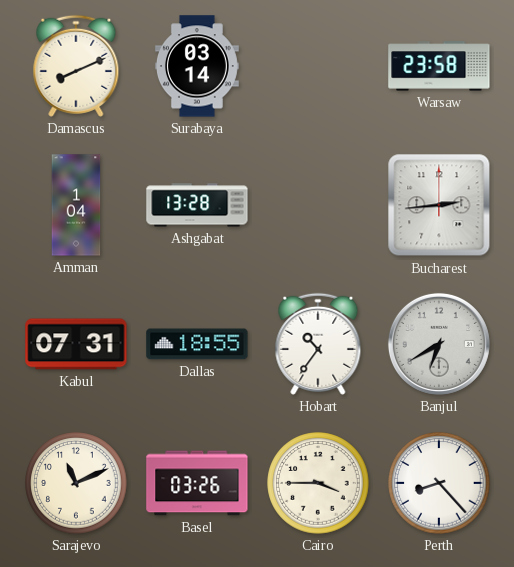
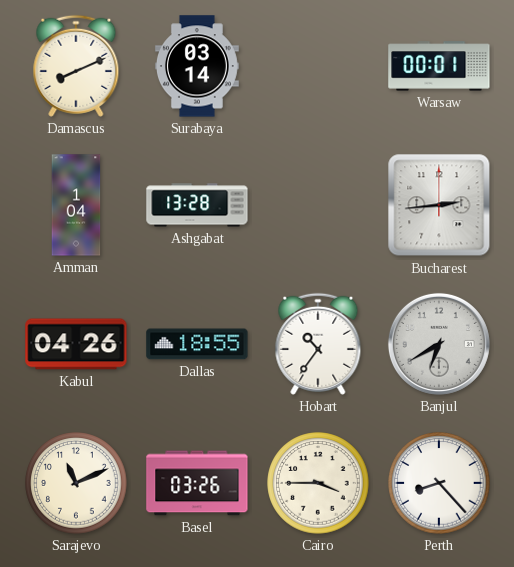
Warsaw: 23:58 -> 00:01
Kabul: 07:31 -> 04:26
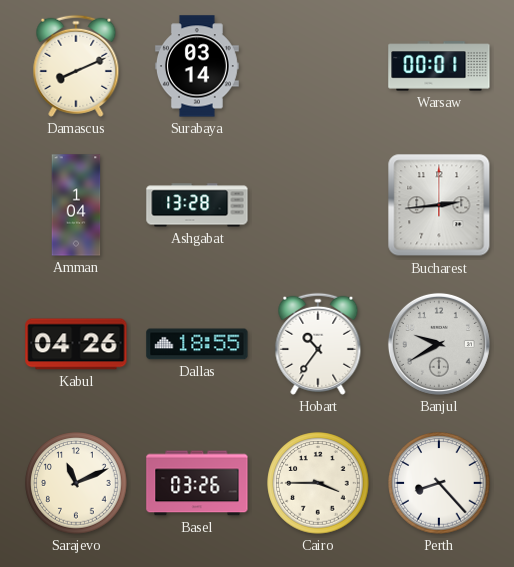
Banjul: 6:40 -> 9:40
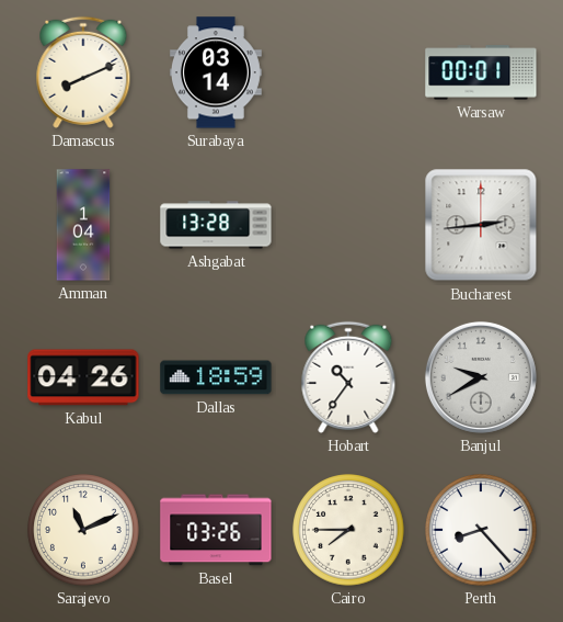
Dallas: 18:55 -> 18:59
Cairo: 3:45 -> 7:45
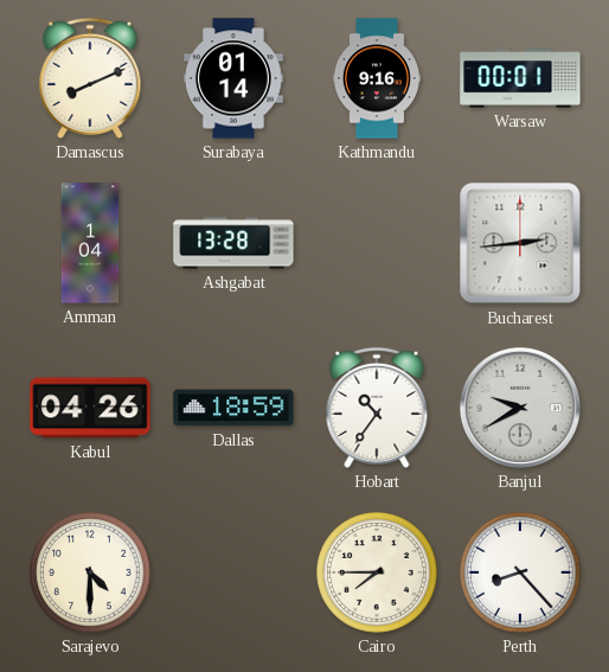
Surabaya: 03:14 -> 01:14
Kathmandu: none -> 9:16
Sarajevo: 11:11 -> 4:30
Basel: 03:26 -> none
